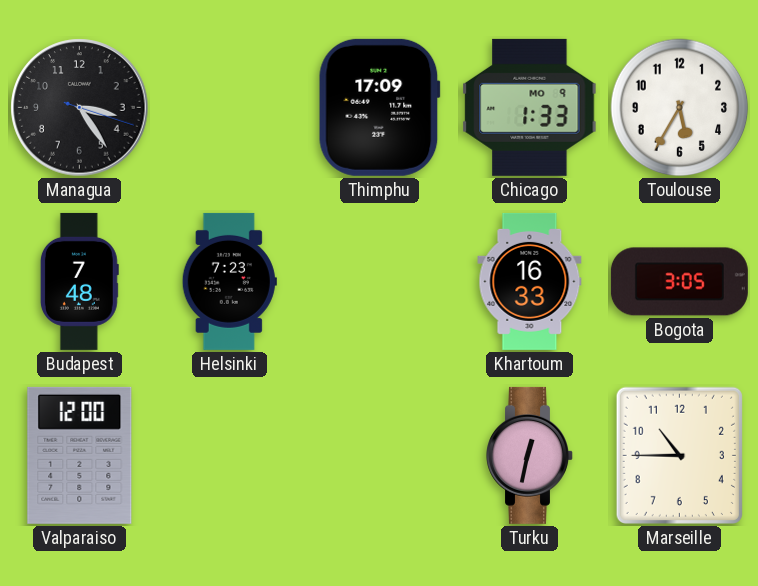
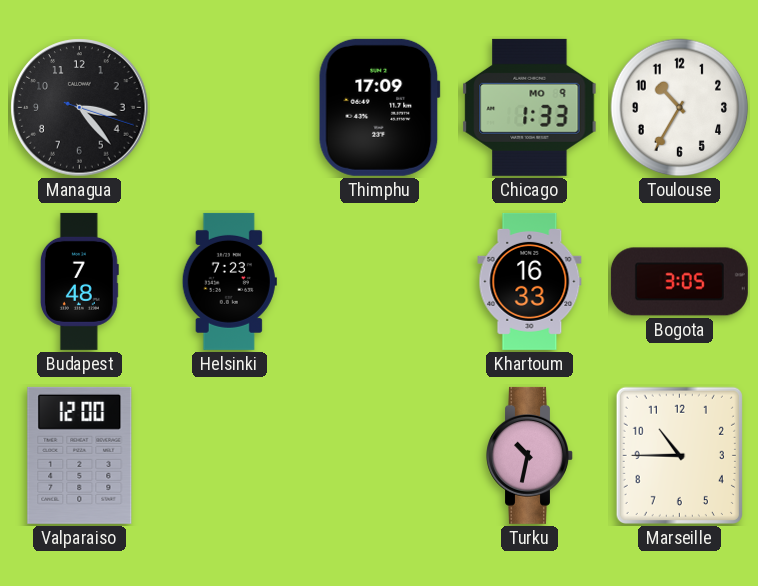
Managua: 3:24 -> 3:23
Toulouse: 5:35 -> 10:35
Turku: 12:32 -> 10:32
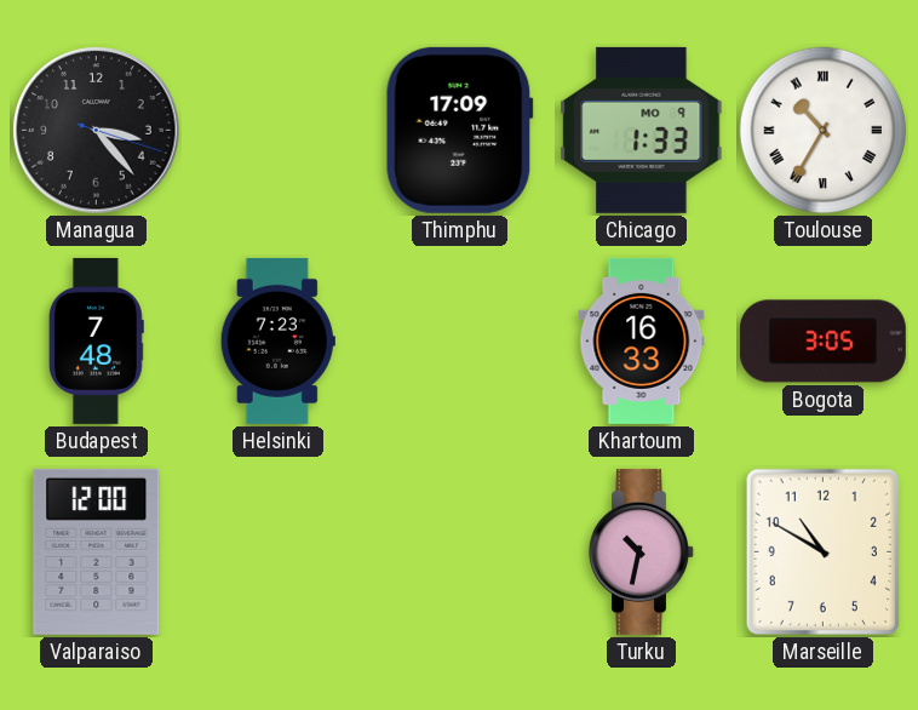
Toulouse numerals: Arabic -> Roman
Marseille: 10:45 -> 10:50
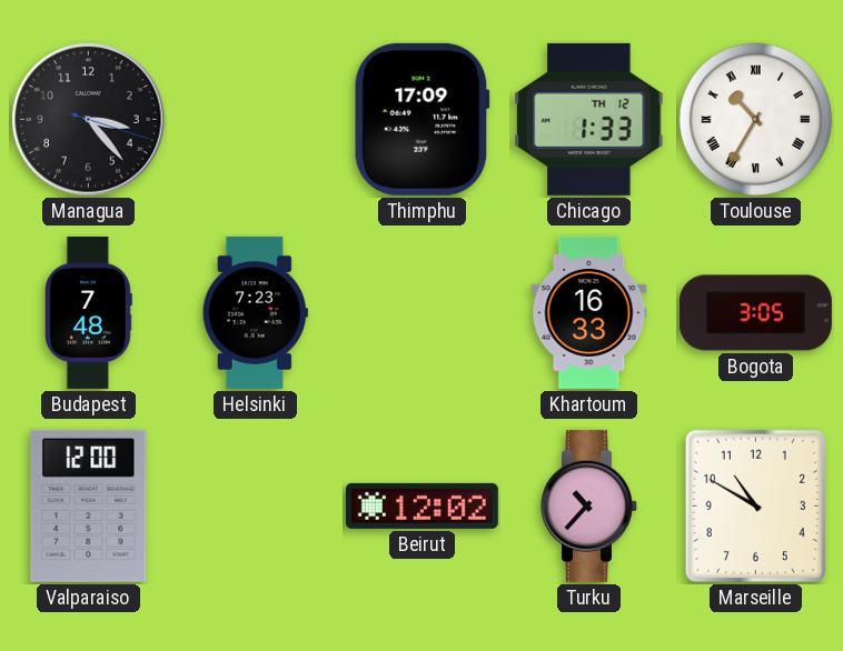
Chicago date: MO 9 -> TH 12
Beirut: none -> 12:02
Turku: 10:32 -> 10:37
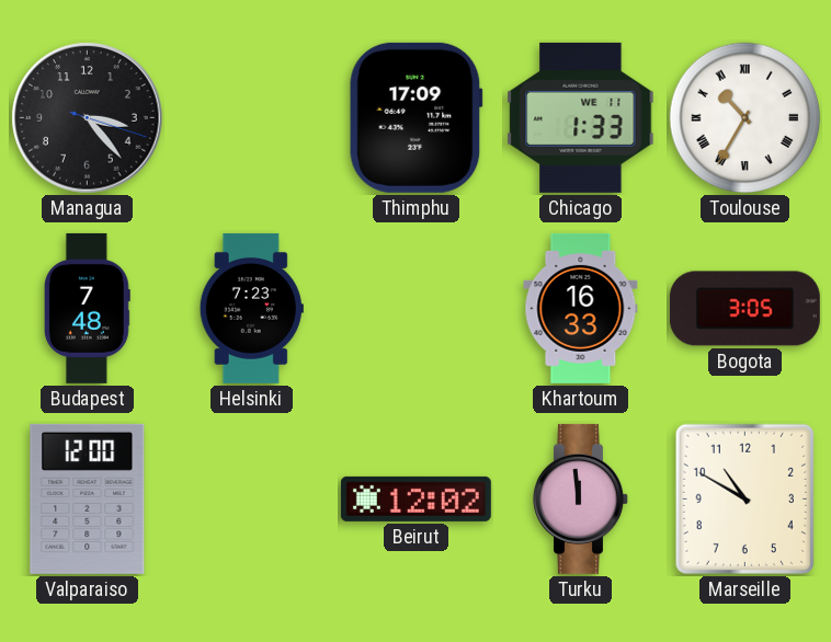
Chicago date: TH 12 -> WE 11
Turku: 10:37 -> 11:59
